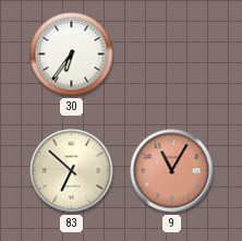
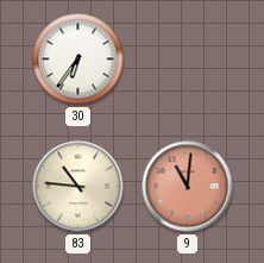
83: 6:52 -> 10:46
9: 11:05 -> 11:01
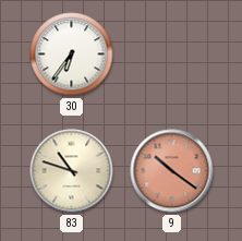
83: 10:46 -> 10:48
9: 11:01 -> 10:21
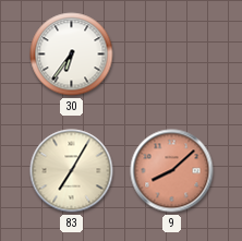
83: 10:48 -> 7:05
9: 10:21 -> 8:08
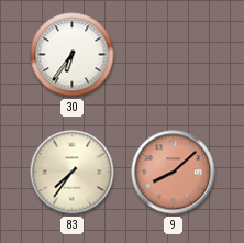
83: 7:05 -> 7:36
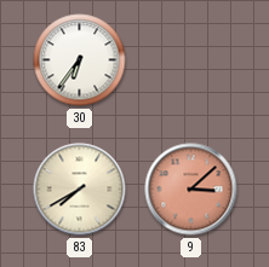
83: 7:36 -> 7:40
9: 8:08 -> 3:08
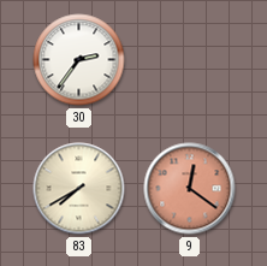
30: 6:36 -> 2:36
9: 3:08 -> 12:21
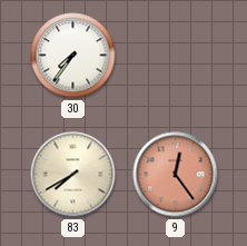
30: 2:36 -> 7:36
9: 12:21 -> 12:24
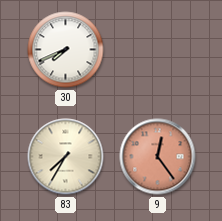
30: 7:36 -> 7:41
83: 7:40 -> 7:35
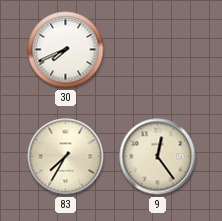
9 dial: salmon -> cream
